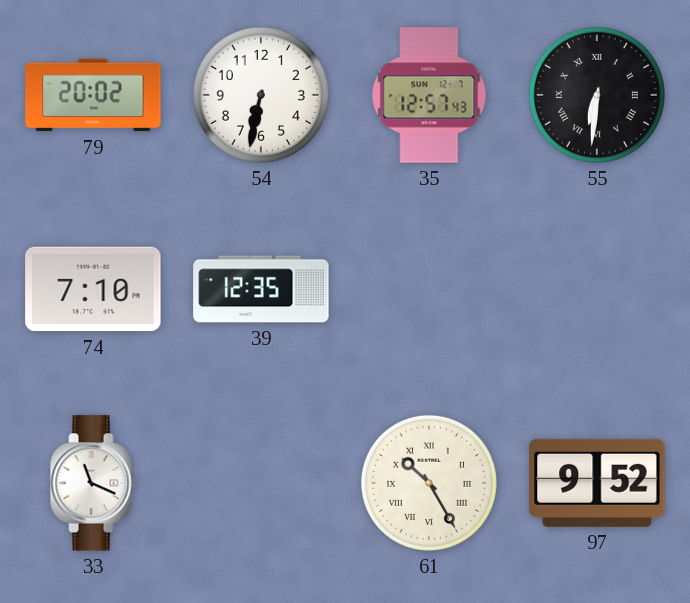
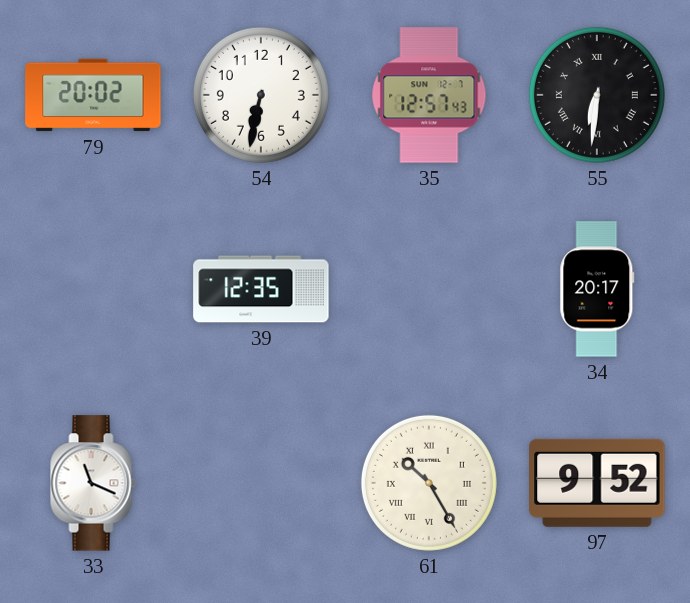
74: 7:10 -> none
34: none -> 20:17
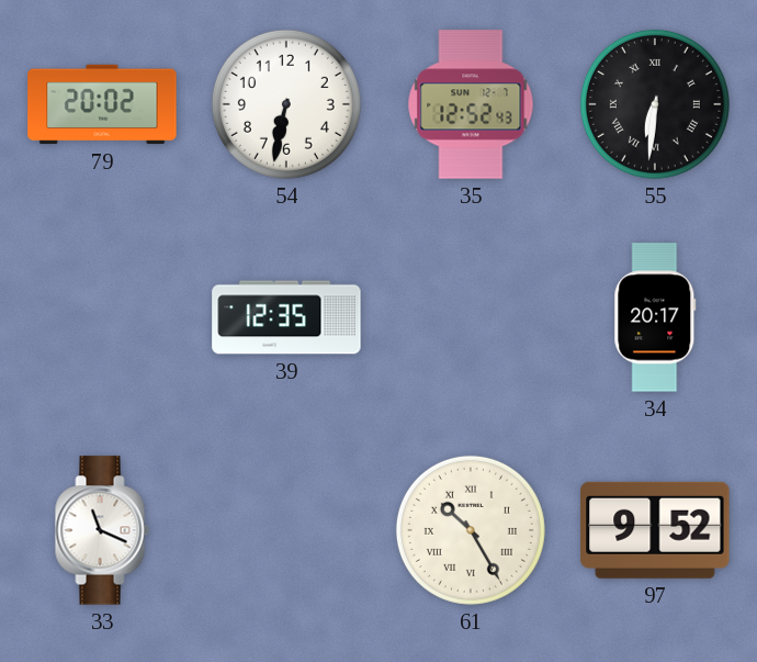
35: 12:57 -> 12:52
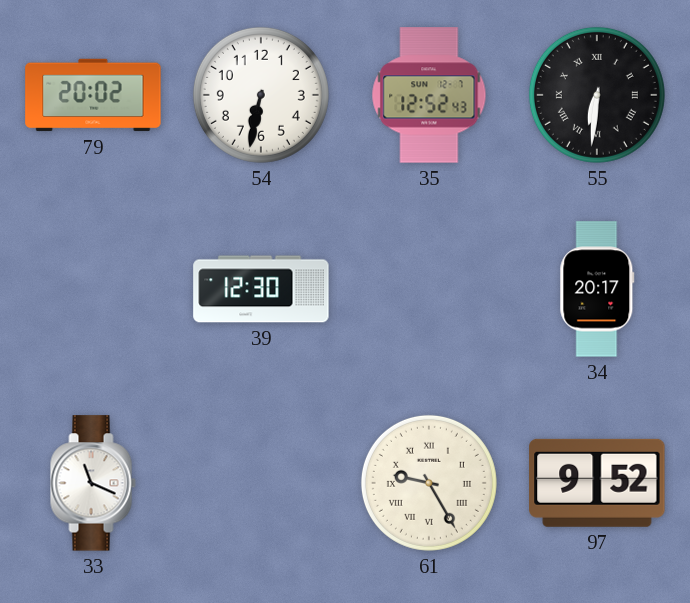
39: 12:35 -> 12:30
61: 10:25 -> 9:25
